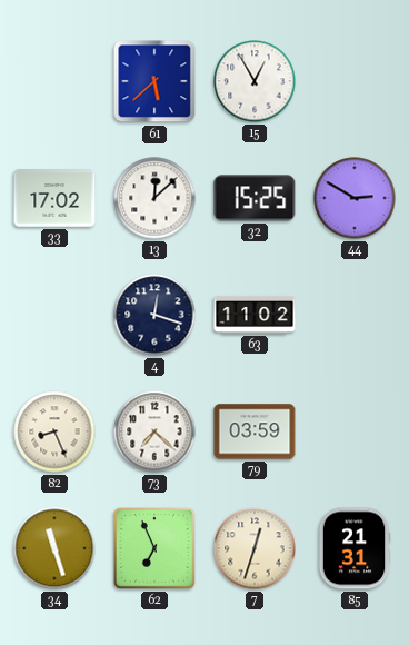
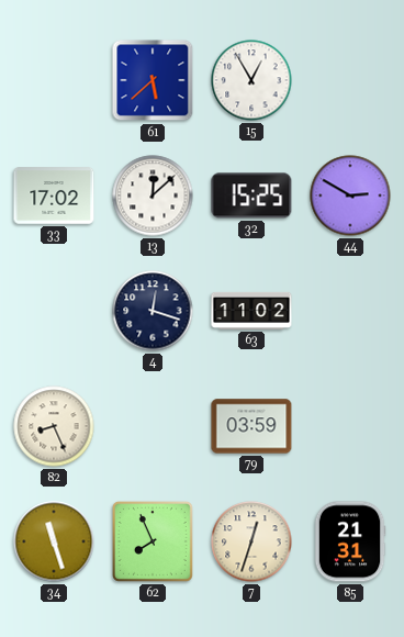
73: 7:22 -> none
62: 6:56 -> 7:56
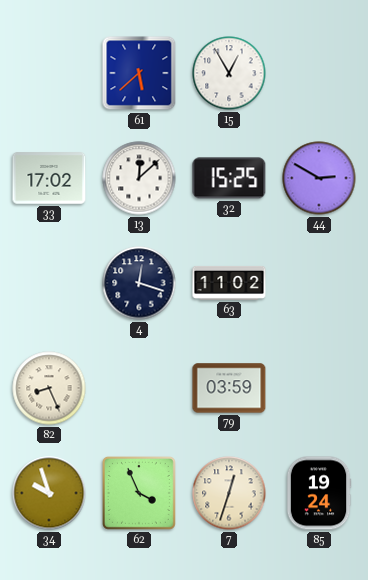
34: 11:27 -> 9:57
62: 7:56 -> 3:56
85: 21:31 -> 19:24
